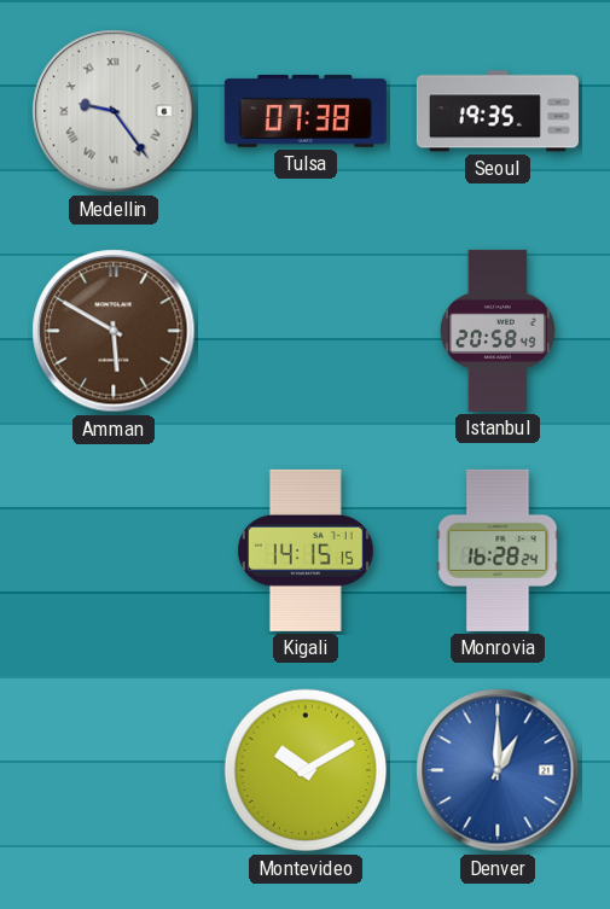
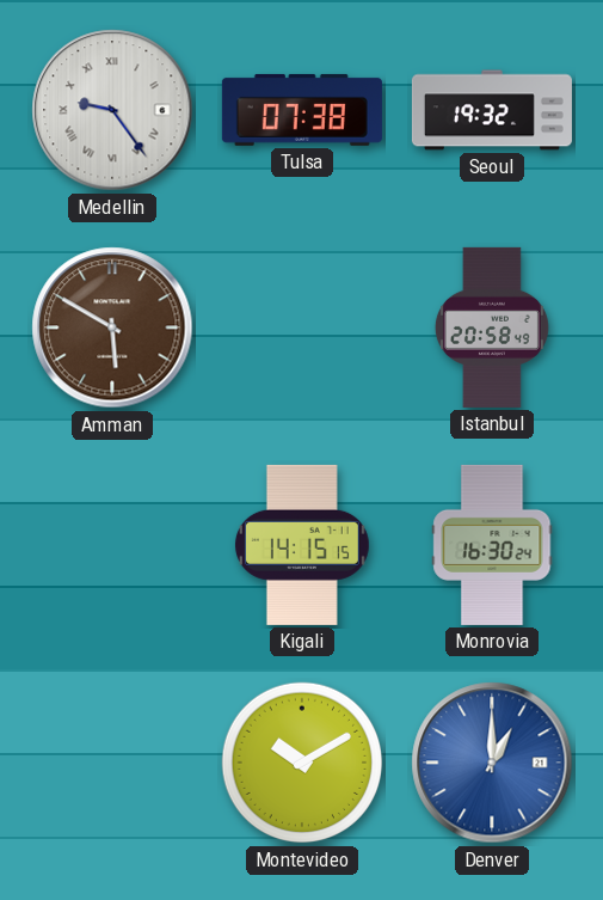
Seoul: 19:35 -> 19:32
Monrovia: 16:28 -> 16:30
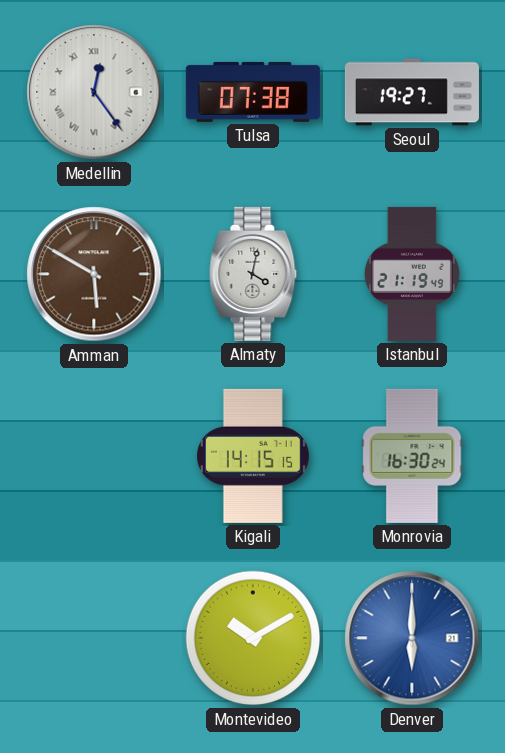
Medellin: 9:24 -> 12:24
Seoul: 19:32 -> 19:27
Almaty: none -> 4:02
Istanbul: 20:58 -> 21:19
Denver: 1:00 -> 6:00
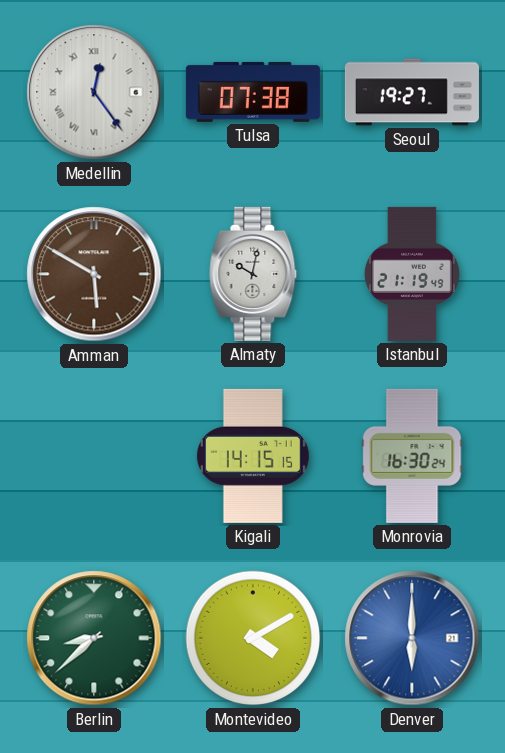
Almaty: 4:02 -> 10:02
Berlin: none -> 8:38
Montevideo: 10:10 -> 4:10
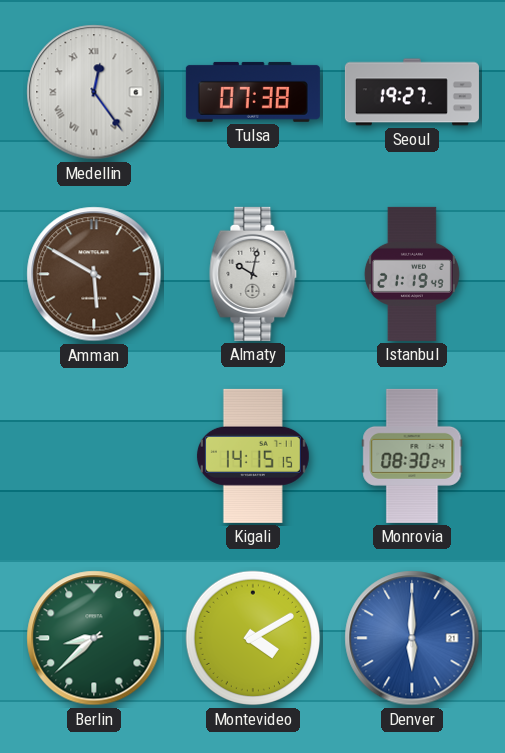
Monrovia: 16:30 -> 08:30
